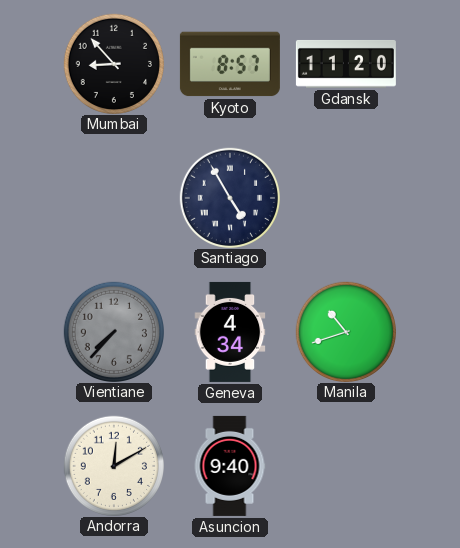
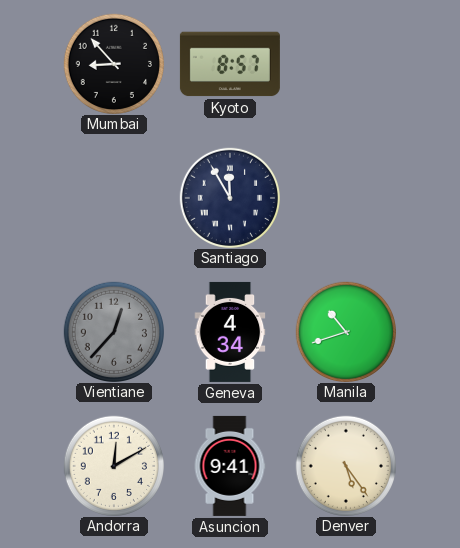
Gdansk: 11:20 -> none
Santiago: 4:55 -> 11:55
Vientiane: 7:37 -> 12:37
Asuncion: 9:40 -> 9:41
Denver: none -> 5:24
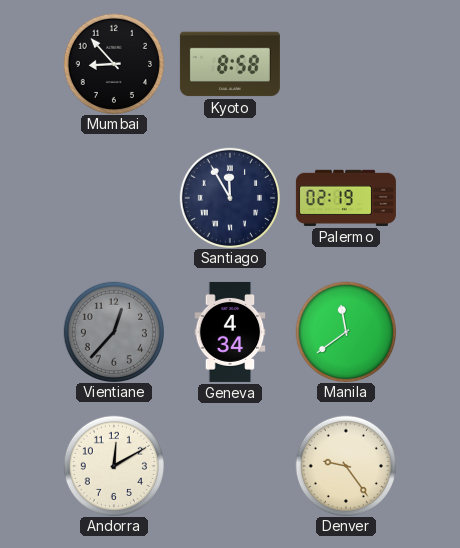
Kyoto: 8:57 -> 8:58
Palermo: none -> 02:19
Manila: 10:42 -> 11:39
Asuncion: 9:41 -> none
Denver: 5:24 -> 9:24
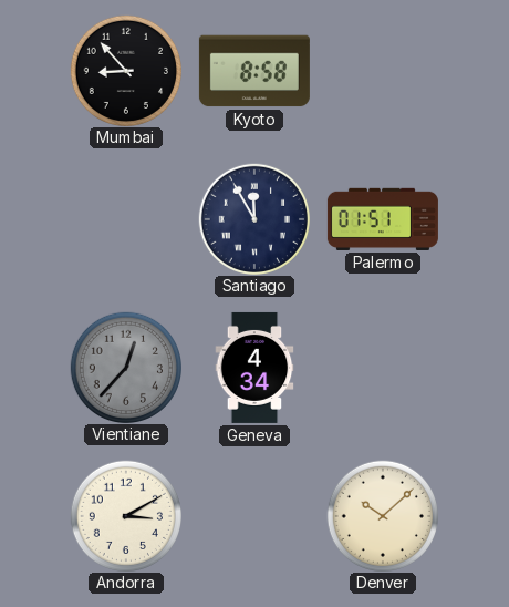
Palermo: 02:19 -> 01:51
Manila: 11:39 -> none
Andorra: 12:10 -> 3:10
Denver: 9:24 -> 10:08
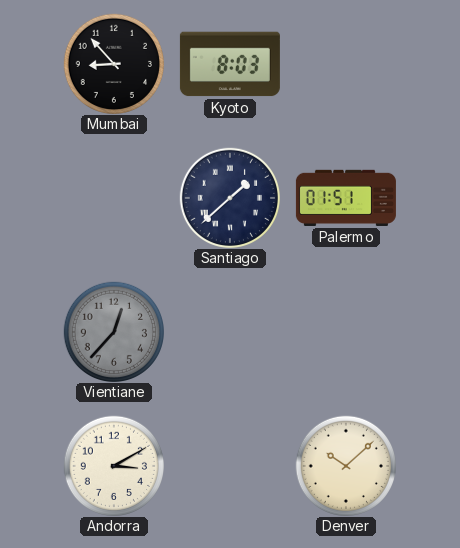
Kyoto: 8:58 -> 8:03
Santiago: 11:55 -> 1:38
Geneva: 4:34 -> none
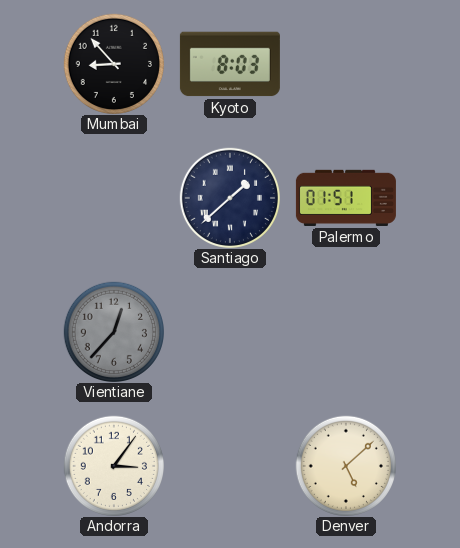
Andorra: 3:10 -> 3:06
Denver: 10:08 -> 5:08
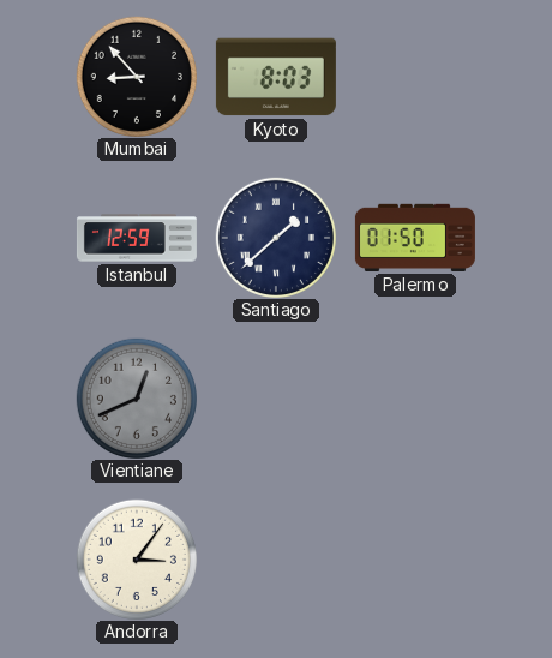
Istanbul: none -> 12:59
Palermo: 01:51 -> 01:50
Vientiane: 12:37 -> 12:41
Denver: 5:08 -> none
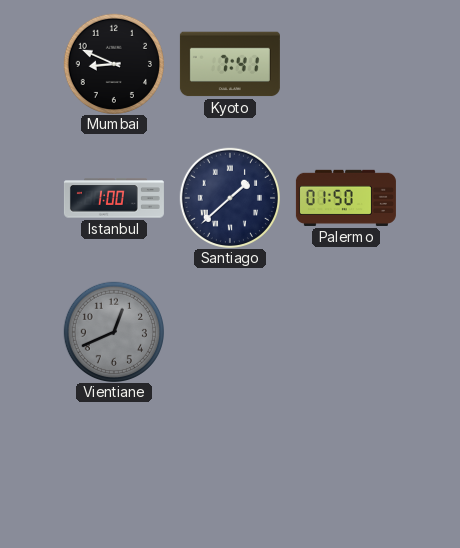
Mumbai: 8:53 -> 8:49
Kyoto: 8:03 -> 7:41
Istanbul: 12:59 -> 1:00
Andorra: 3:06 -> none
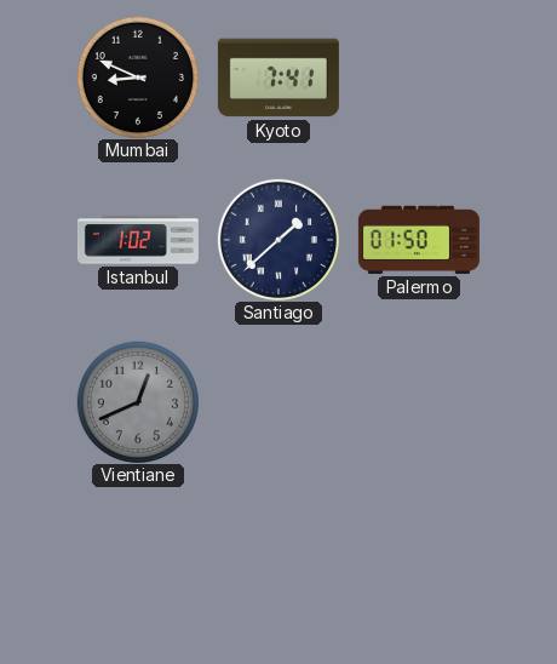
Istanbul: 1:00 -> 1:02
